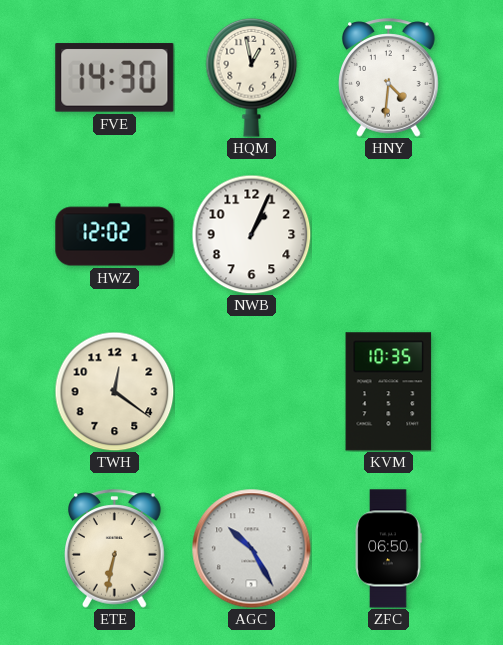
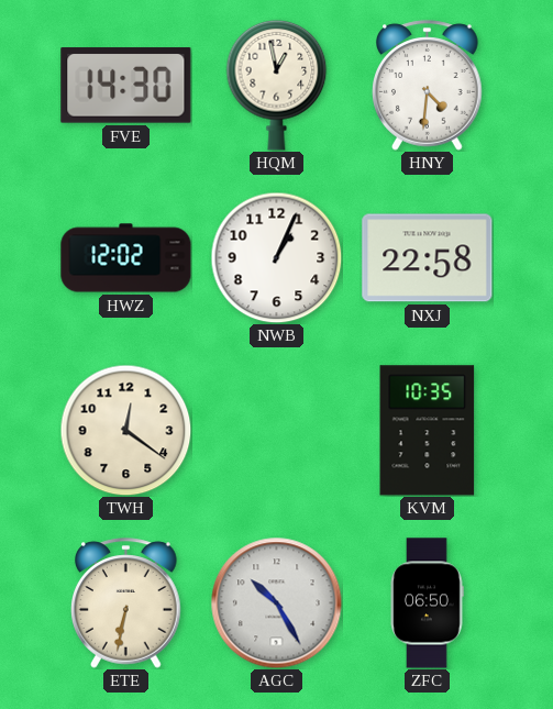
NXJ: none -> 22:58
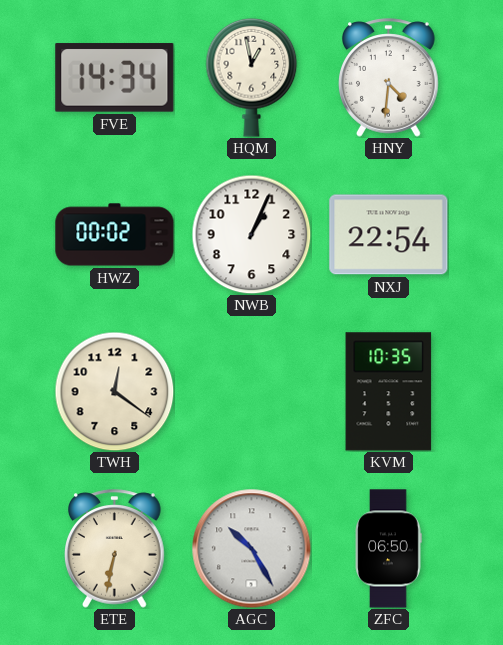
FVE: 14:30 -> 14:34
HWZ: 12:02 -> 00:02
NXJ: 22:58 -> 22:54
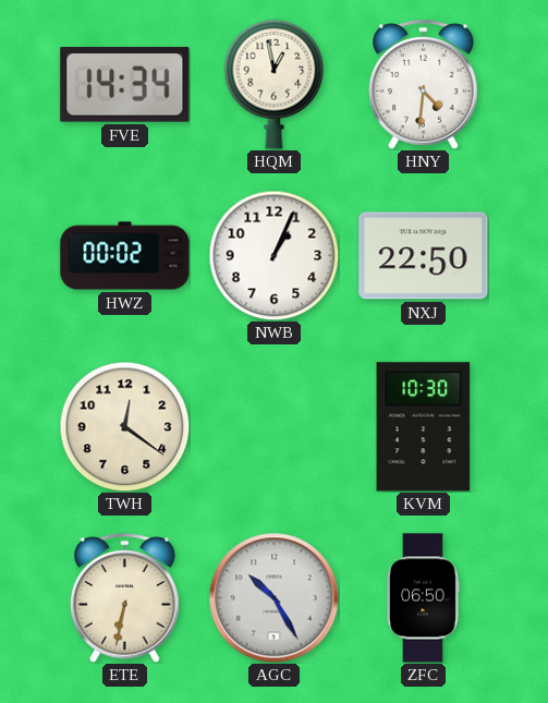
NXJ: 22:54 -> 22:50
KVM: 10:35 -> 10:30
